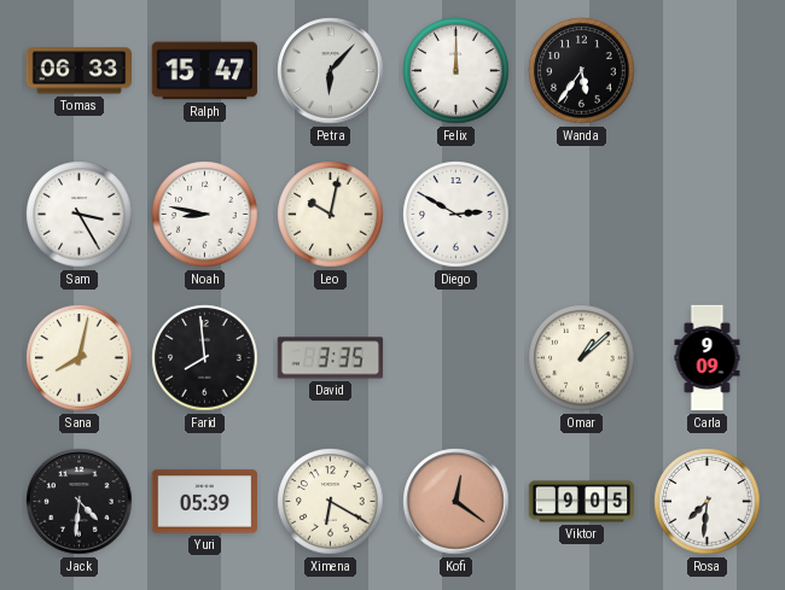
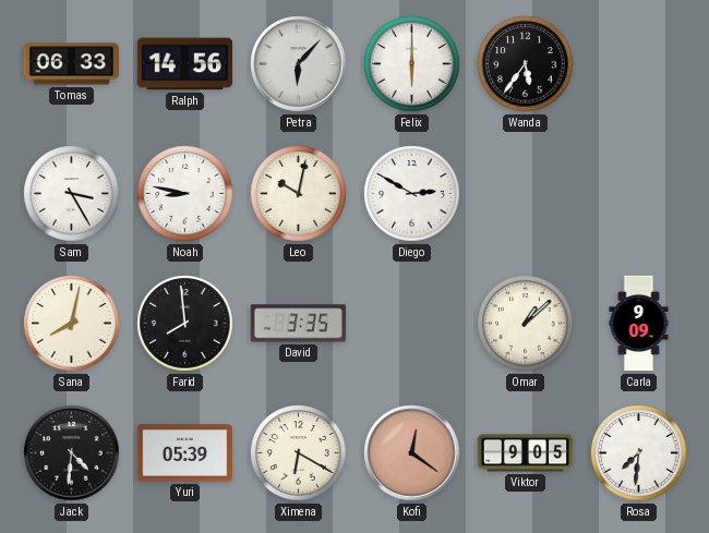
Ralph: 15:47 -> 14:56
Felix: 12:00 -> 6:00
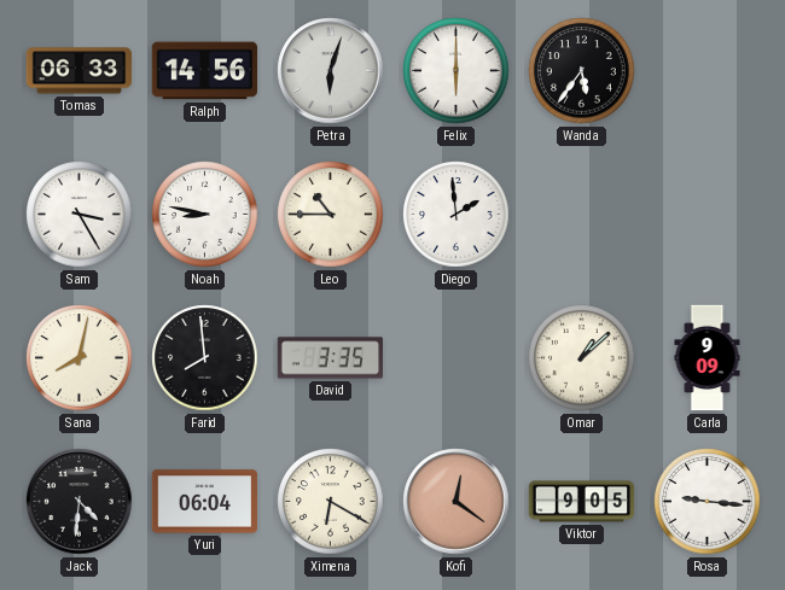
Petra: 6:07 -> 6:03
Leo: 10:02 -> 10:45
Diego: 2:50 -> 1:59
Yuri: 05:39 -> 06:04
Rosa: 7:31 -> 9:16
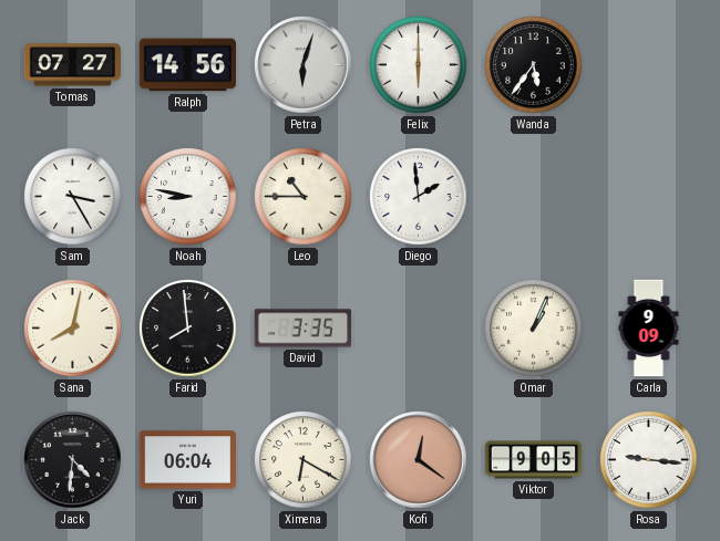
Tomas: 06:33 -> 07:27
Omar: 1:08 -> 1:04
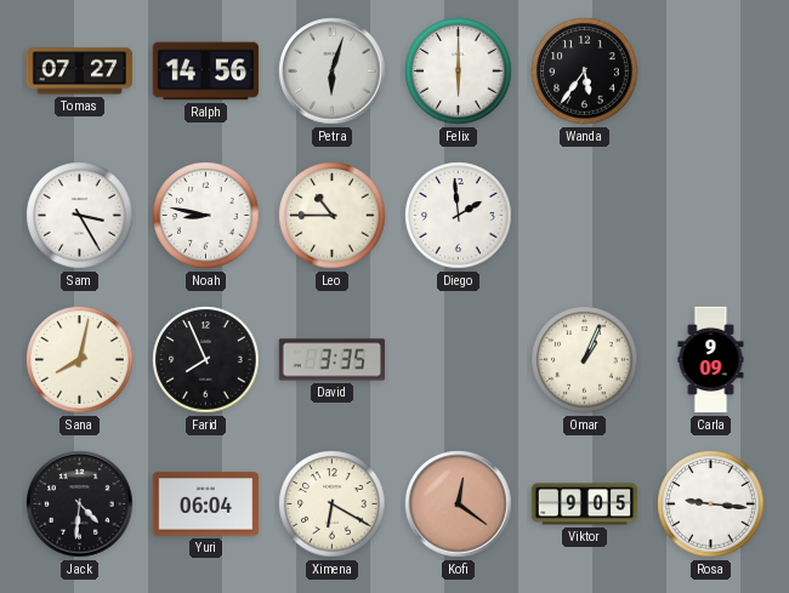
Farid: 7:59 -> 7:56
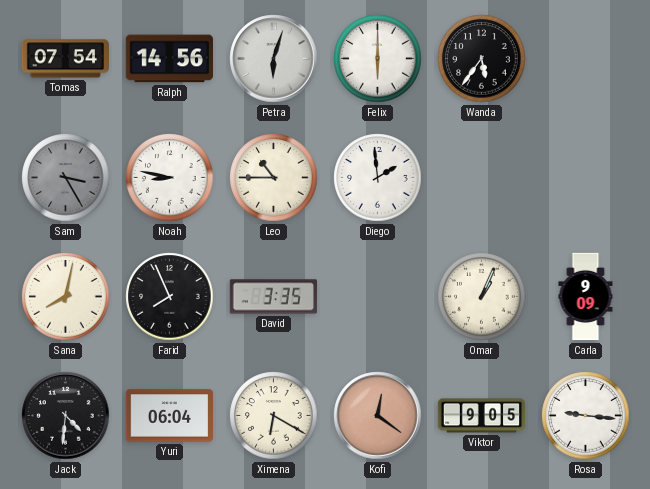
Tomas: 07:27 -> 07:54
Sam dial: white -> grey
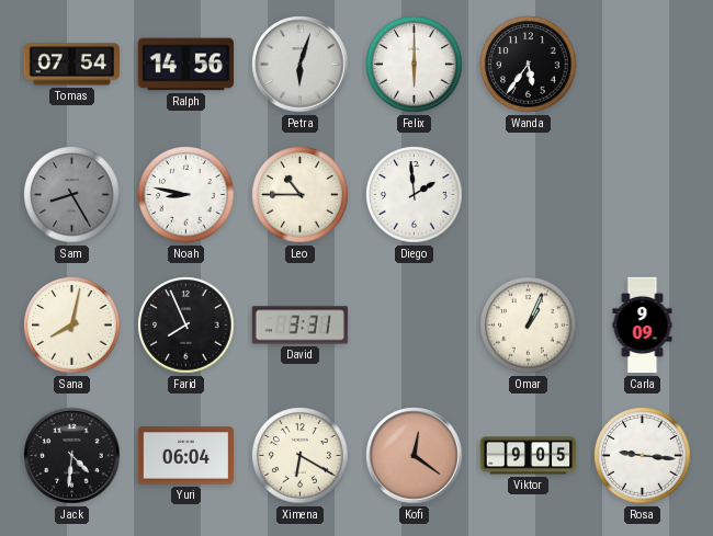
Sam: 3:25 -> 8:25
David: 3:35 -> 3:31
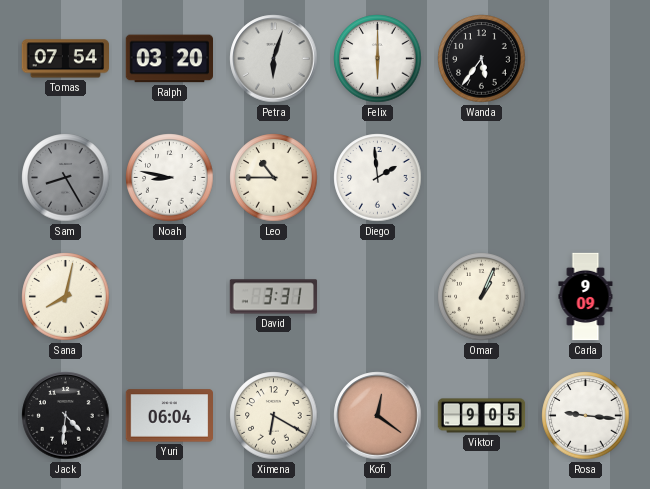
Ralph: 14:56 -> 03:20
Farid: 7:56 -> none
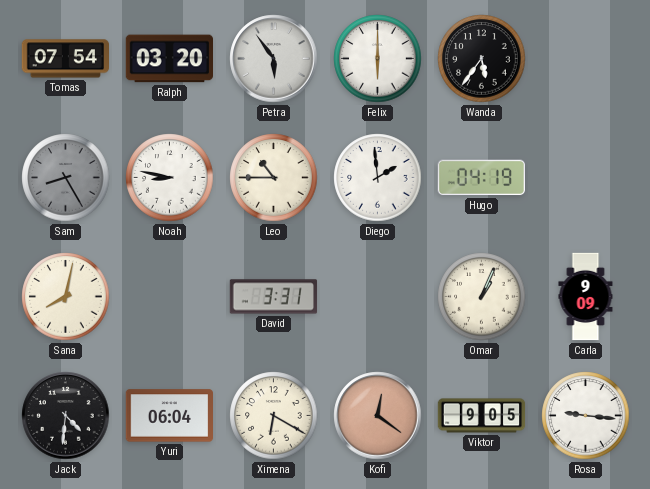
Petra: 6:03 -> 5:54
Hugo: none -> 04:19
